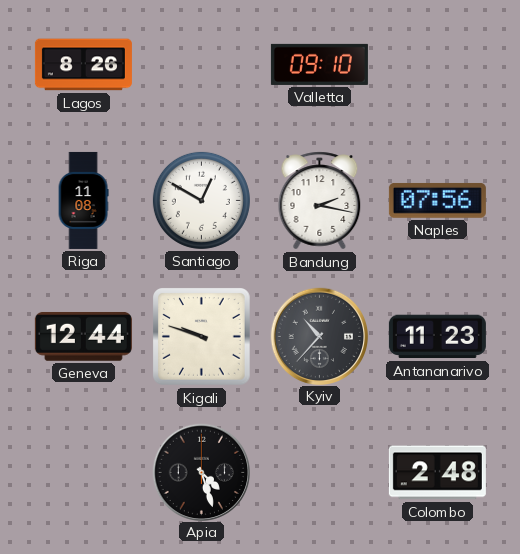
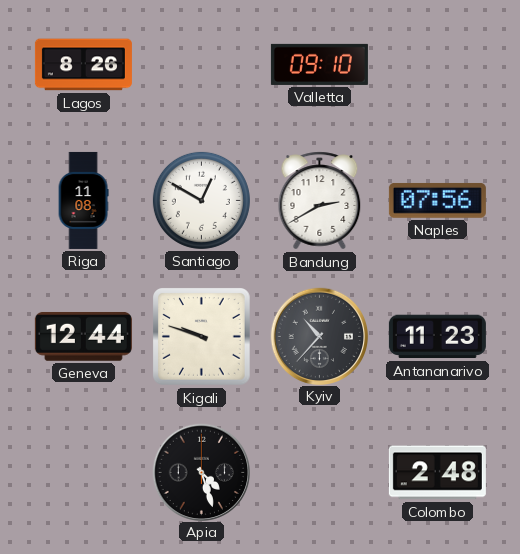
Bandung: 2:17 -> 2:40
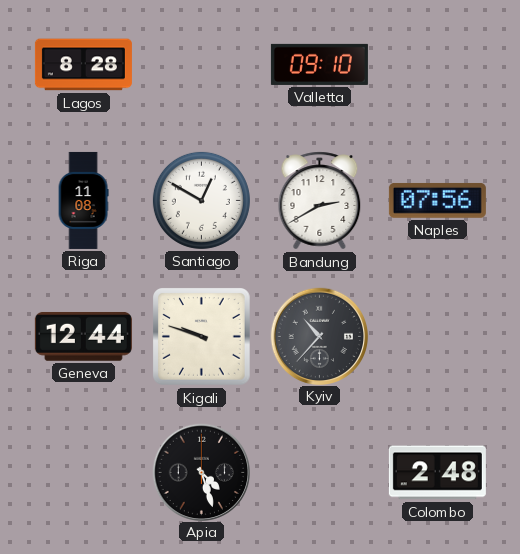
Lagos: 8:26 -> 8:28
Antananarivo: 11:23 -> none
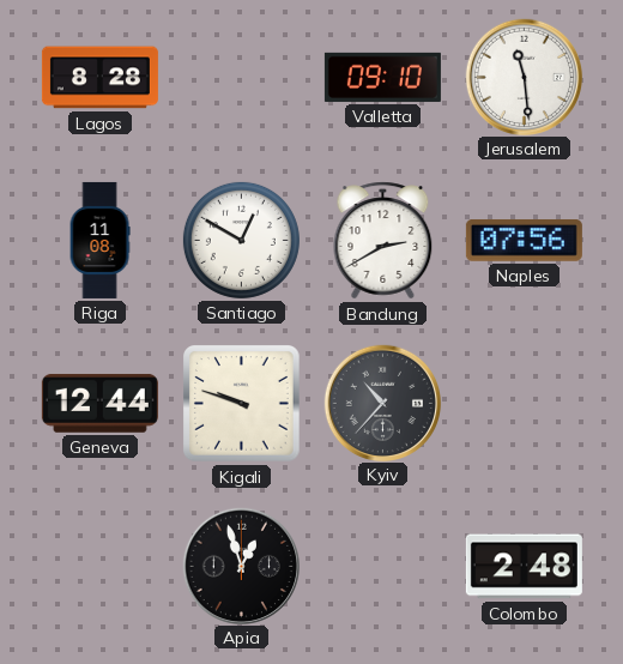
Jerusalem: none -> 11:29
Apia: 4:27 -> 12:57
